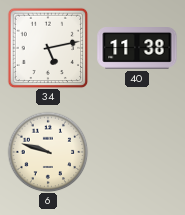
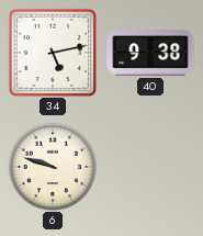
40: 11:38 -> 9:38
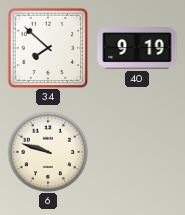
34: 5:13 -> 7:52
40: 9:38 -> 9:19
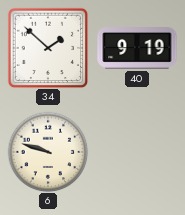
34: 7:52 -> 1:52
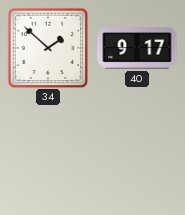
40: 9:19 -> 9:17
6: 9:48 -> none
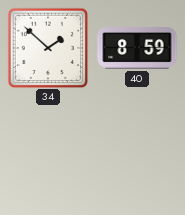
40: 9:17 -> 8:59
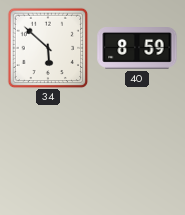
34: 1:52 -> 5:52
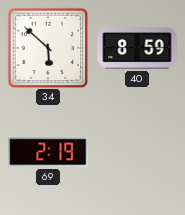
69: none -> 2:19
